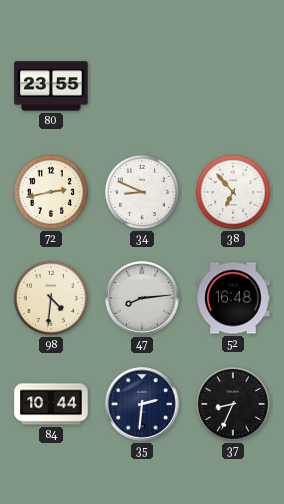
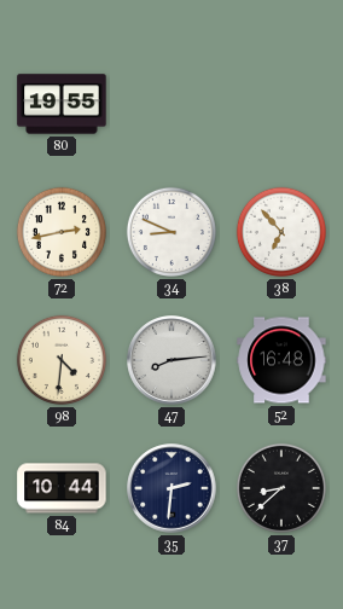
80: 23:55 -> 19:55
37: 8:34 -> 8:38
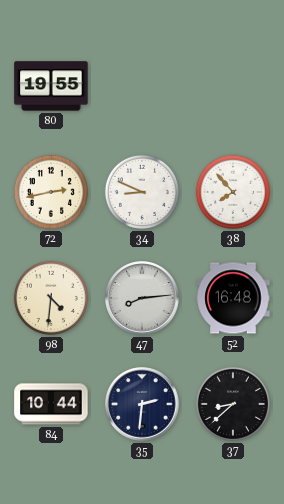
38: 6:53 -> 7:53
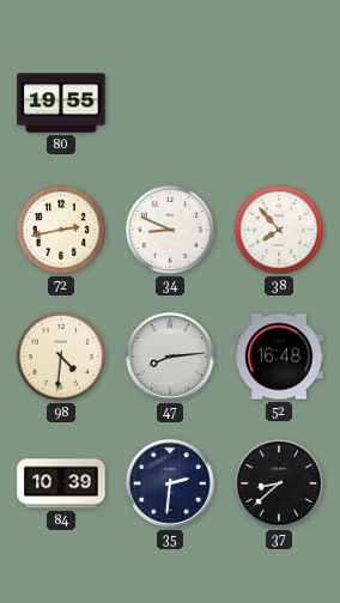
84: 10:44 -> 10:39
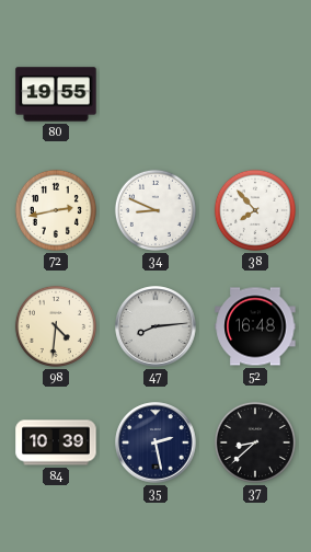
35: 2:31 -> 2:28
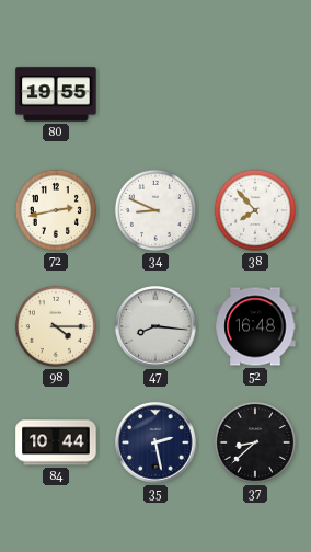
98: 4:31 -> 4:15
47: 8:14 -> 8:16
84: 10:39 -> 10:44
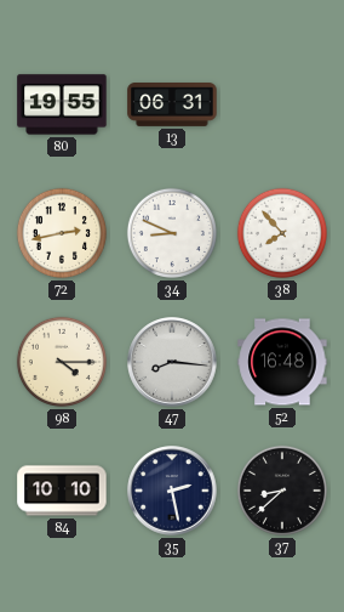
13: none -> 06:31
84: 10:44 -> 10:10
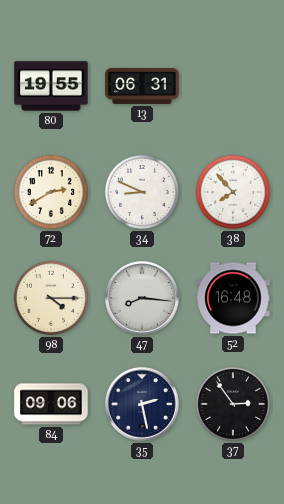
72: 2:43 -> 2:40
84: 10:10 -> 09:06
37: 8:38 -> 2:54
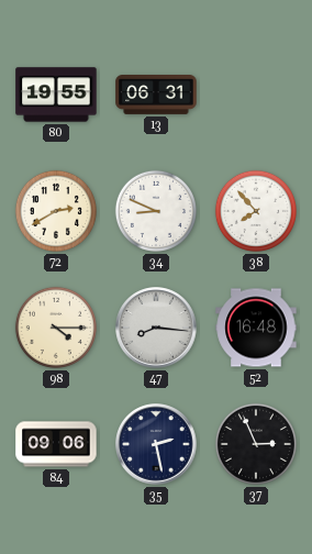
37: 2:54 -> 2:56
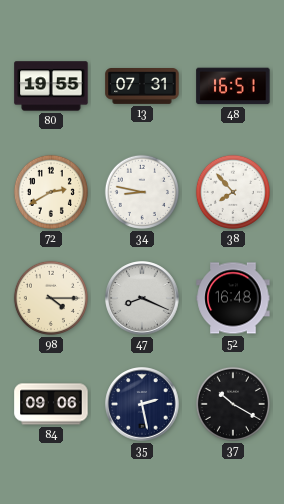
13: 06:31 -> 07:31
48: none -> 16:51
34: 8:49 -> 8:47
47: 8:16 -> 8:19
37: 2:56 -> 10:20
